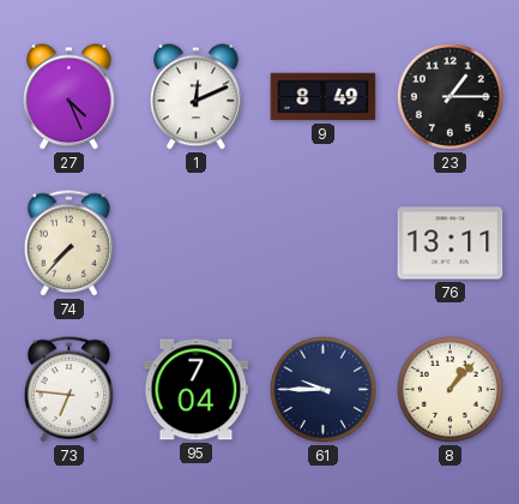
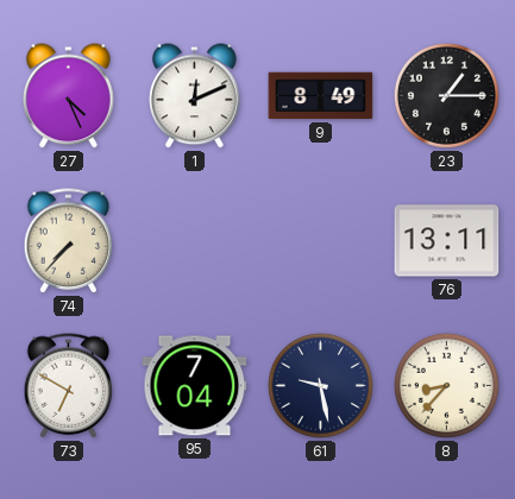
73: 6:46 -> 6:50
61: 9:45 -> 9:28
8: 1:07 -> 8:37
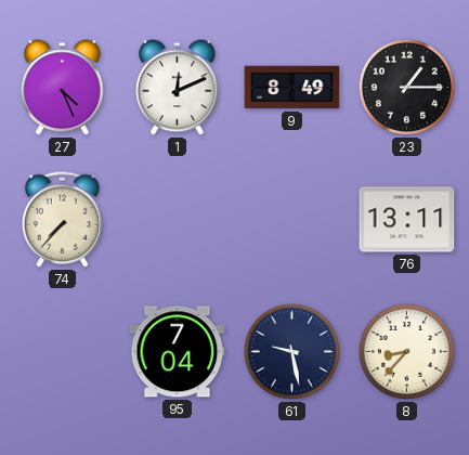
73: 6:50 -> none
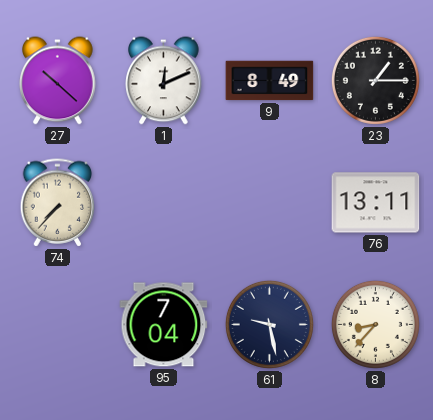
27: 4:26 -> 10:22
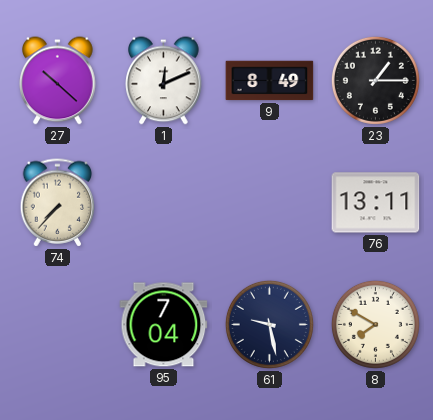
8: 8:37 -> 7:50
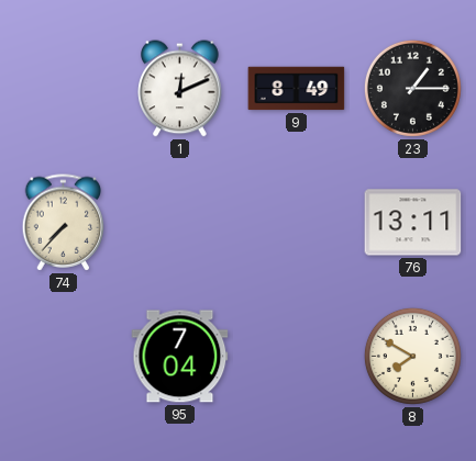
27: 10:22 -> none
61: 9:28 -> none
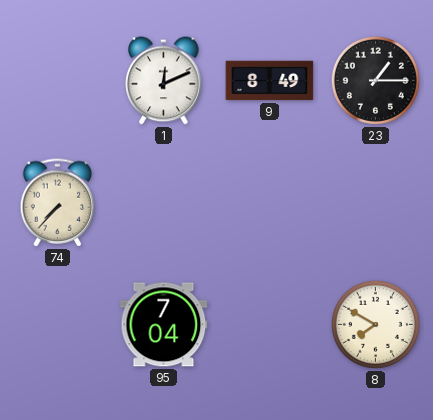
76: 13:11 -> none
